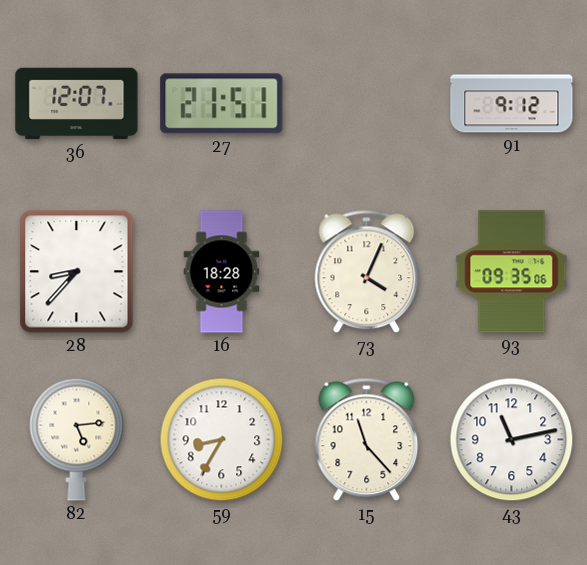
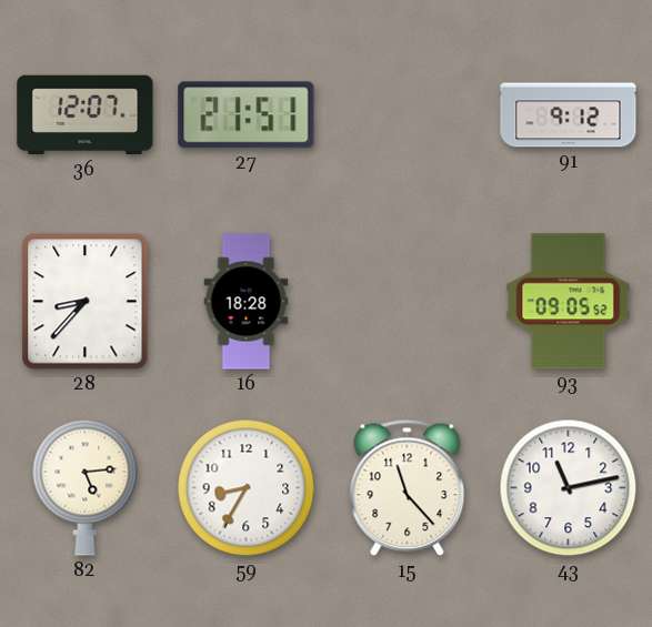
73: 4:04 -> none
93: 09:35 -> 09:05
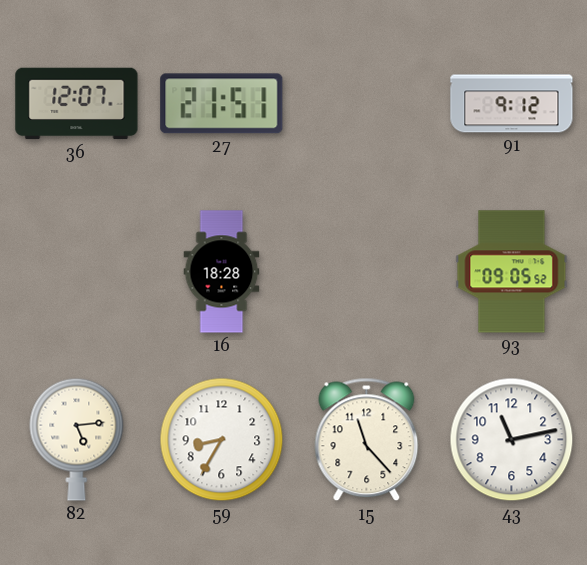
28: 8:37 -> none
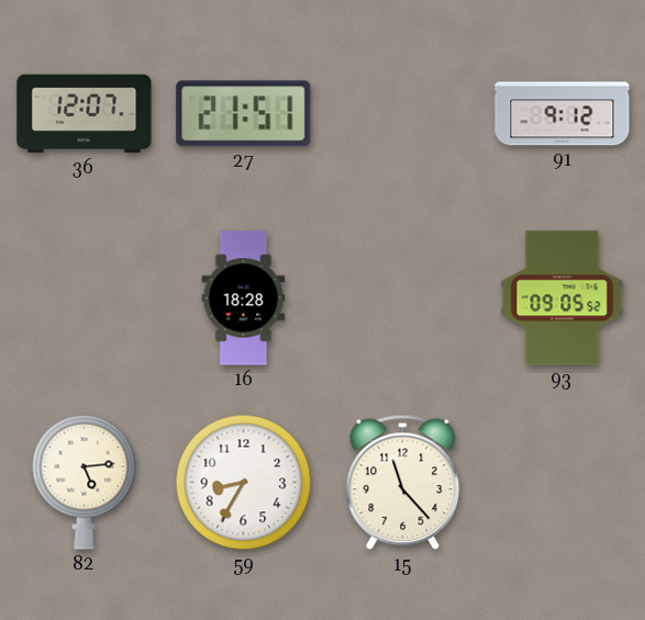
43: 11:13 -> none
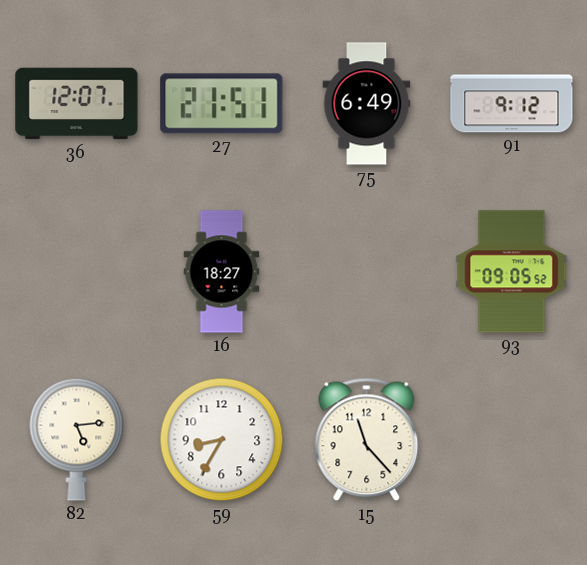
75: none -> 6:49
16: 18:28 -> 18:27
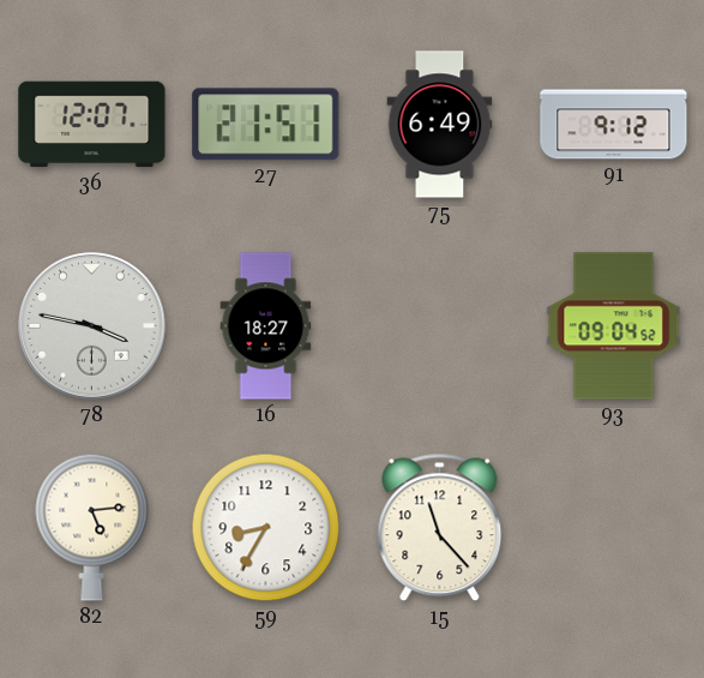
78: none -> 3:47
93: 09:05 -> 09:04
